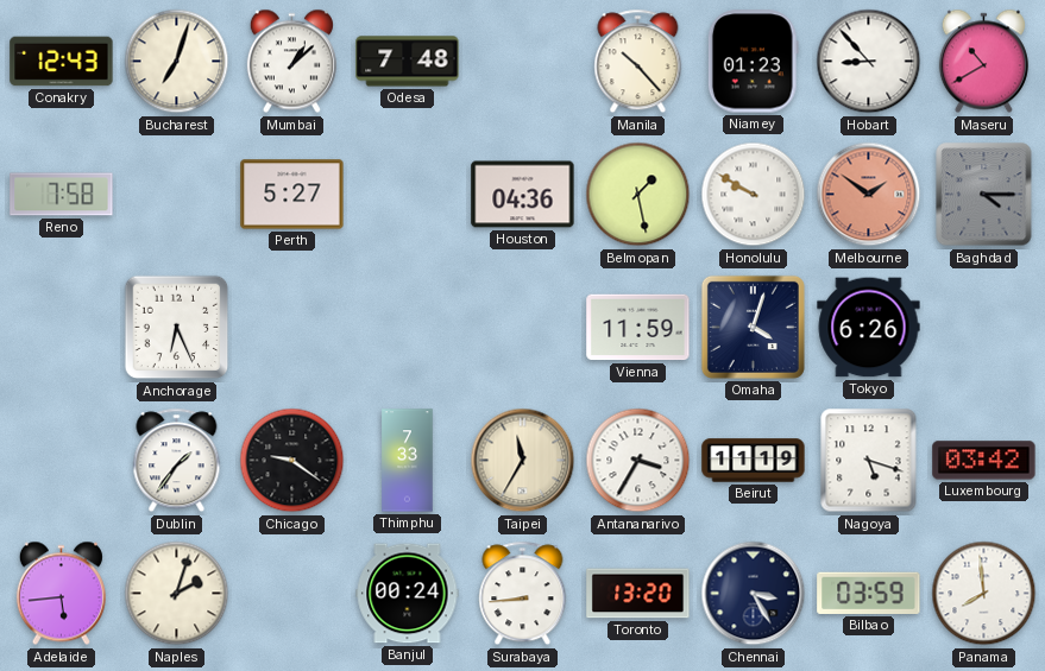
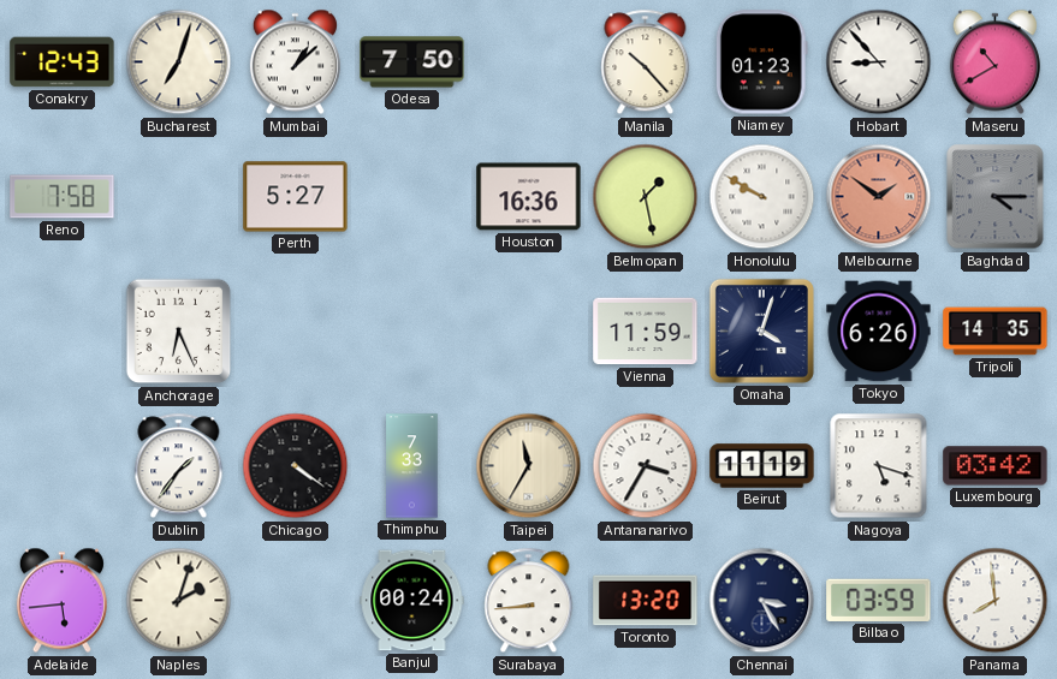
Odesa: 7:48 -> 7:50
Houston: 04:36 -> 16:36
Tripoli: none -> 14:35
Chicago: 9:21 -> 4:21
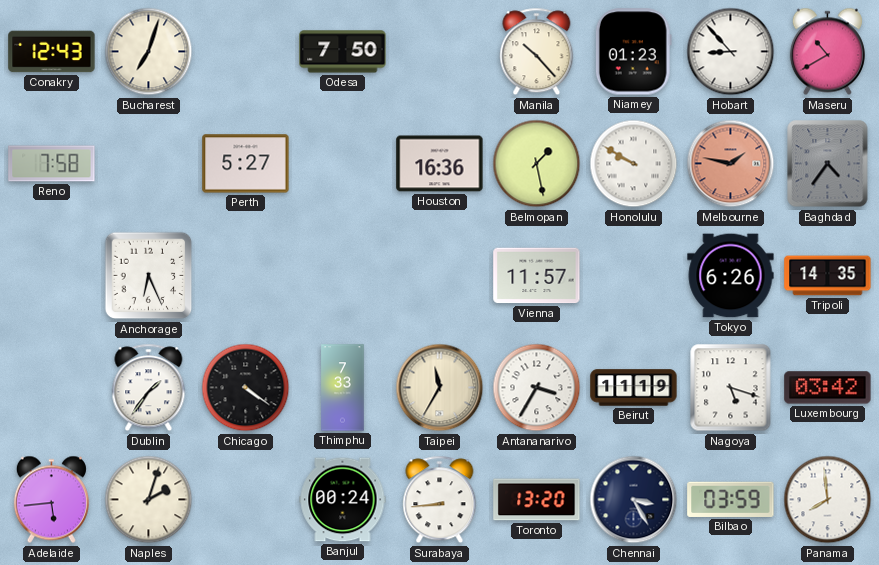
Mumbai: 1:08 -> none
Melbourne: 1:51 -> 1:47
Baghdad: 4:15 -> 4:36
Vienna: 11:59 -> 11:57
Omaha: 4:03 -> none
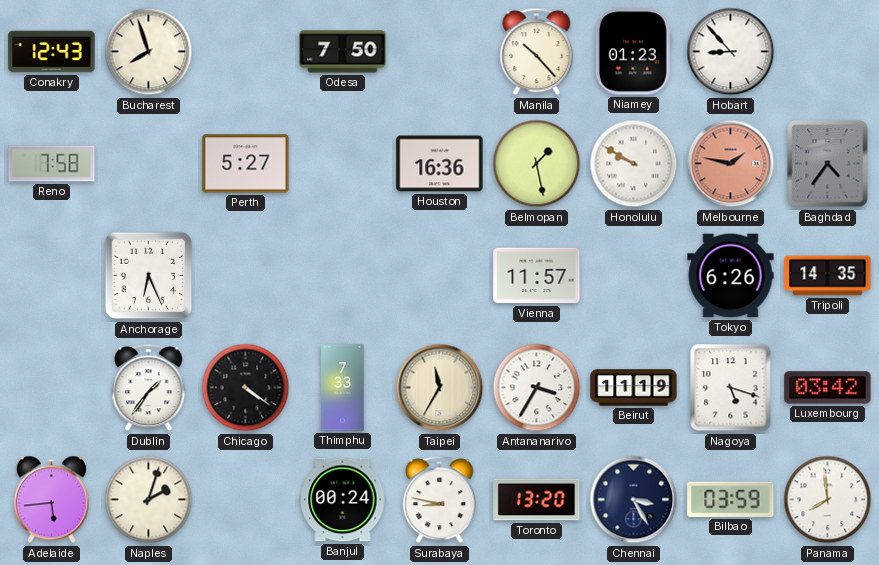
Bucharest: 7:03 -> 7:57
Maseru: 10:40 -> none
Surabaya: 8:44 -> 8:47
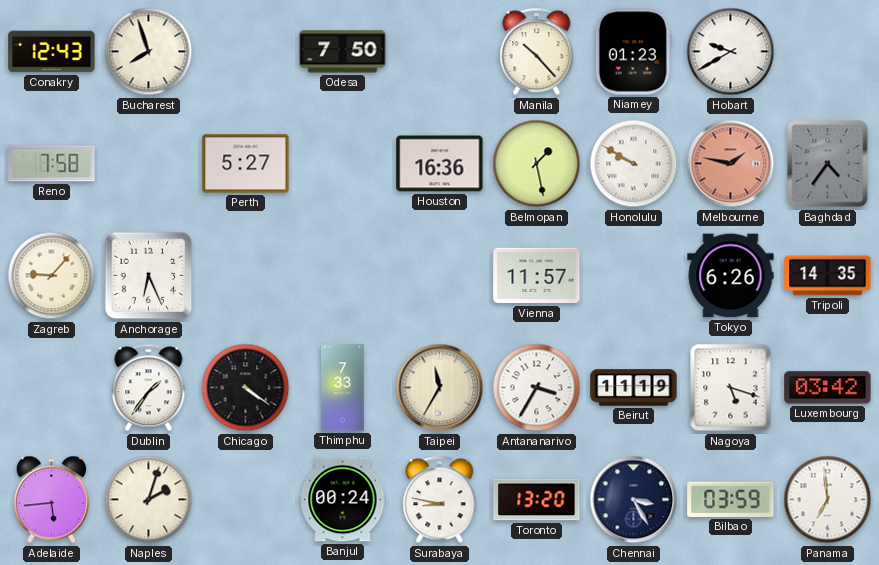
Hobart: 8:53 -> 9:40
Zagreb: none -> 9:07
Panama: 7:59 -> 6:59
